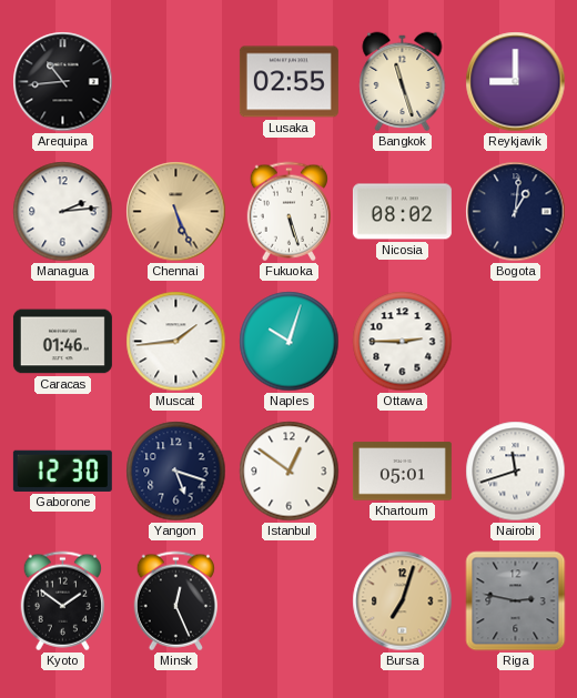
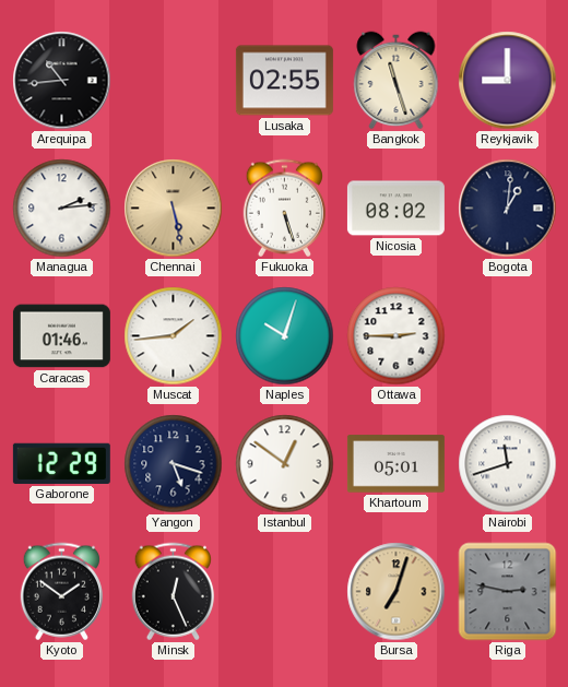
Chennai: 5:26 -> 5:28
Gaborone: 12:30 -> 12:29
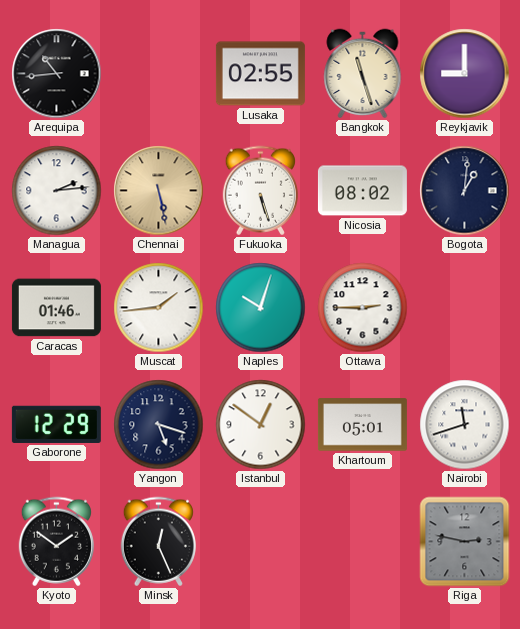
Bursa: 7:03 -> none
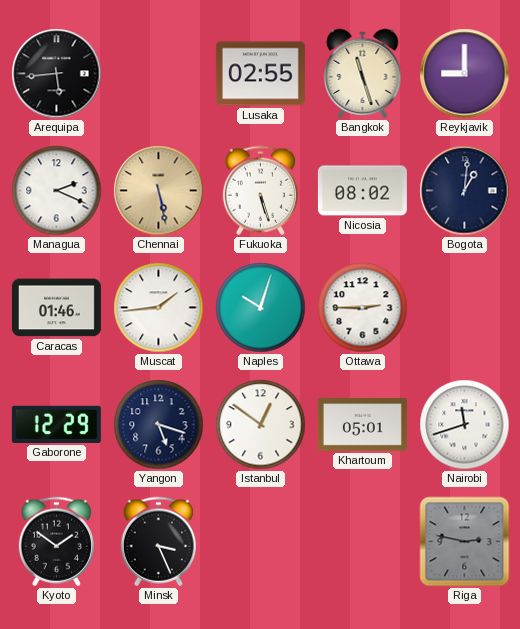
Arequipa: 10:44 -> 5:44
Managua: 2:14 -> 2:19
Minsk: 12:26 -> 3:26
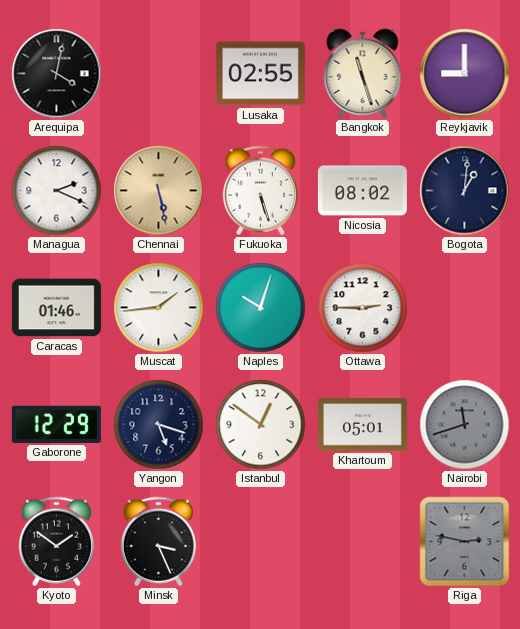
Arequipa: 5:44 -> 4:02
Nairobi dial: white -> grey
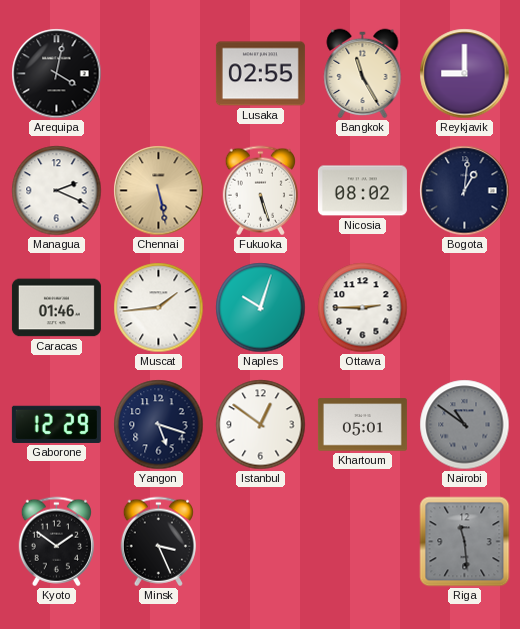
Bangkok: 11:27 -> 11:25
Nairobi: 11:42 -> 10:51
Riga: 2:47 -> 11:29
